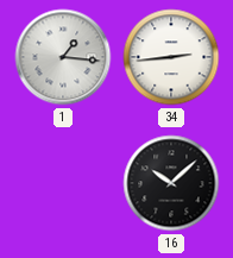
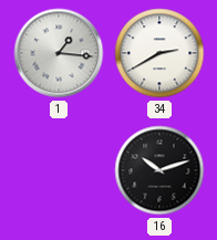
34: 2:44 -> 2:40
16: 10:08 -> 10:12
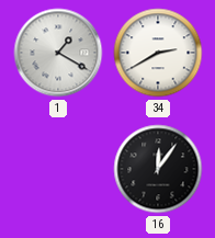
1: 1:16 -> 1:20
16: 10:12 -> 12:06
